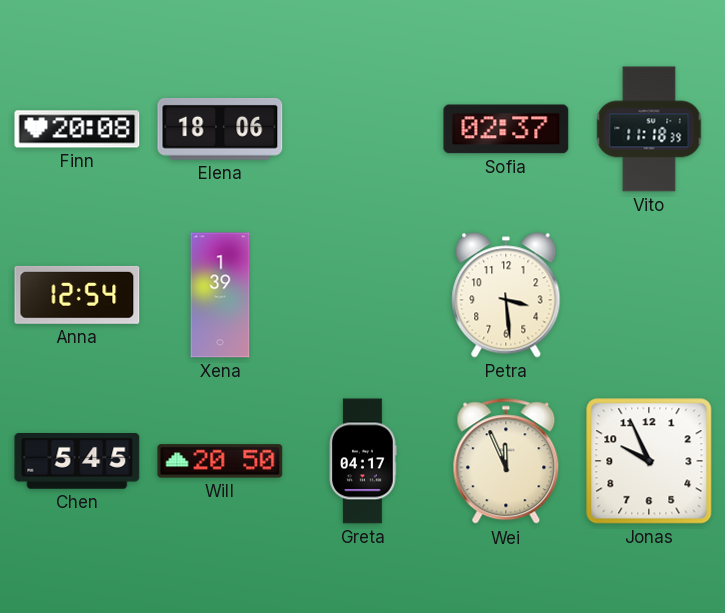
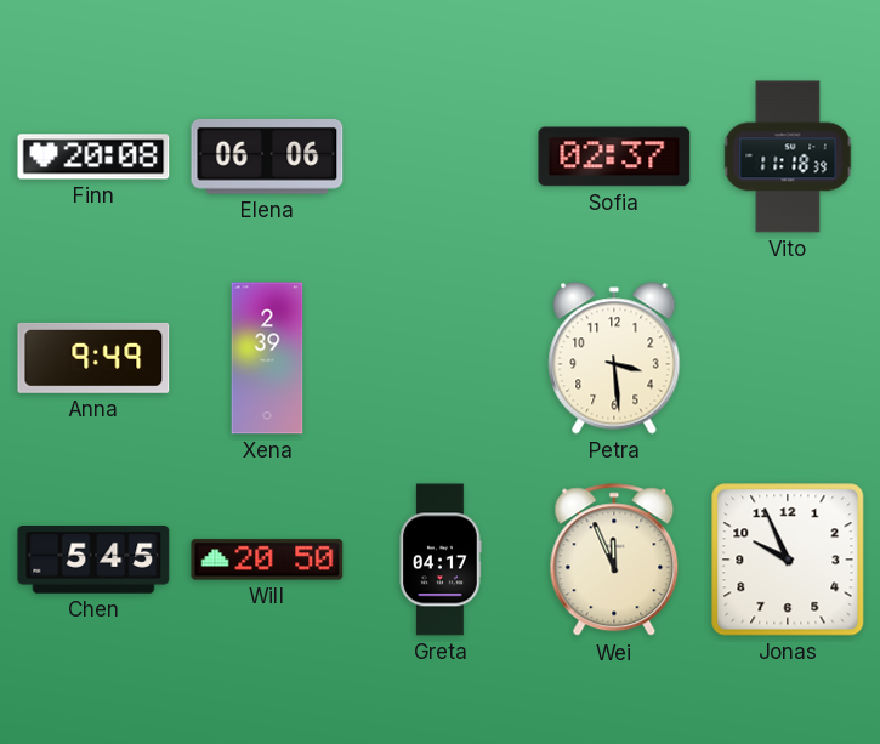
Elena: 18:06 -> 06:06
Anna: 12:54 -> 9:49
Xena: 1:39 -> 2:39
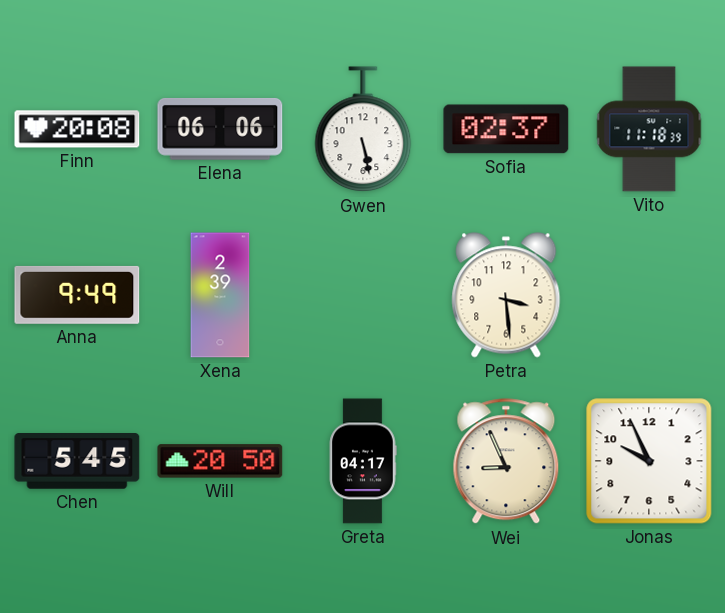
Gwen: none -> 5:28
Wei: 11:56 -> 8:56
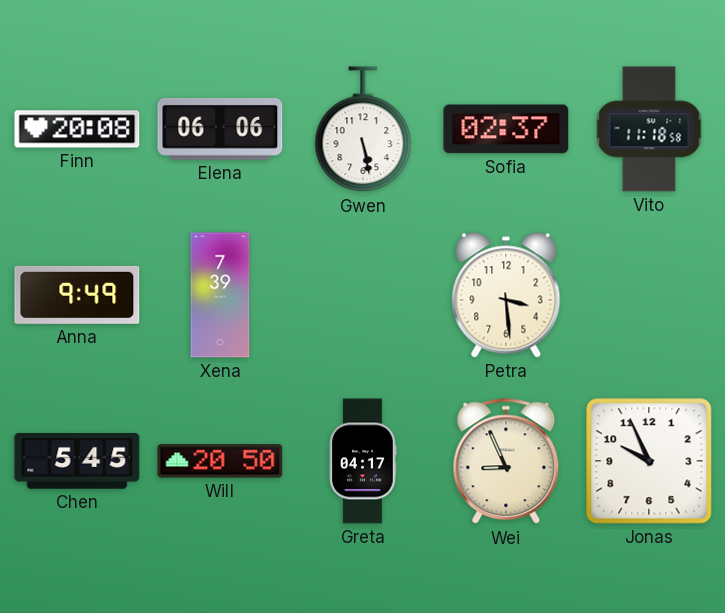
Vito: 11:18:39 -> 11:18:58
Xena: 2:39 -> 7:39
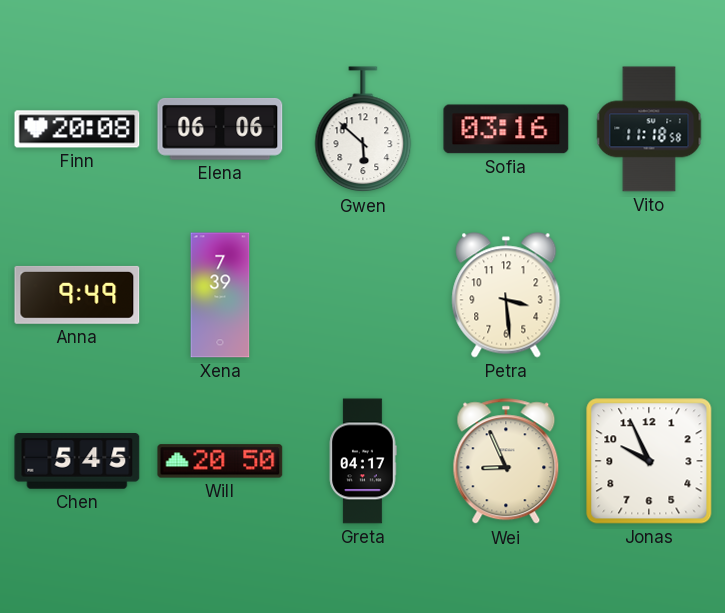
Gwen: 5:28 -> 5:52
Sofia: 02:37 -> 03:16
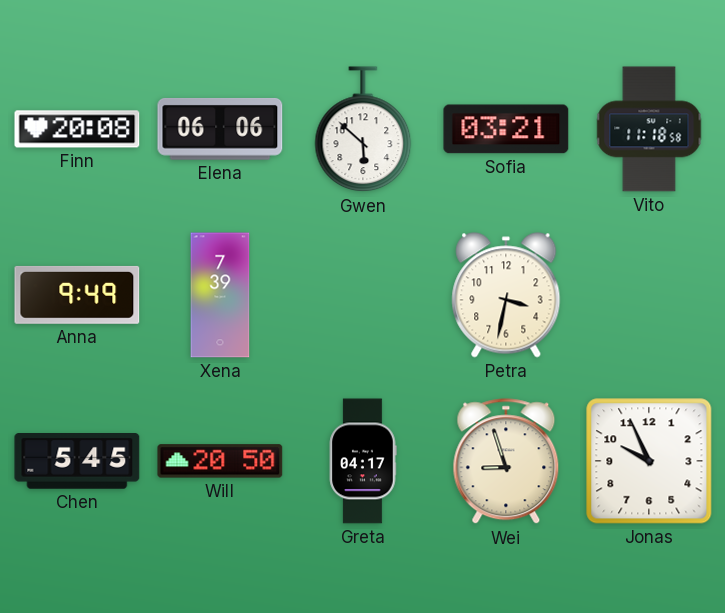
Sofia: 03:16 -> 03:21
Petra: 3:29 -> 3:32
Wei: 8:56 -> 8:57
